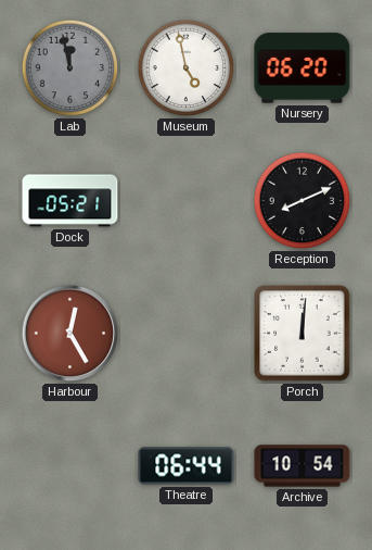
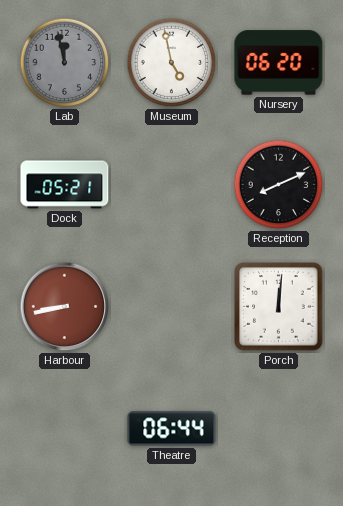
Harbour: 12:25 -> 8:43
Archive: 10:54 -> none
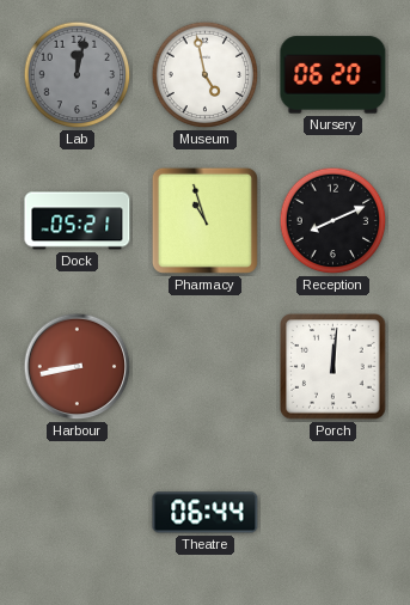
Lab: 11:58 -> 12:02
Pharmacy: none -> 10:57
